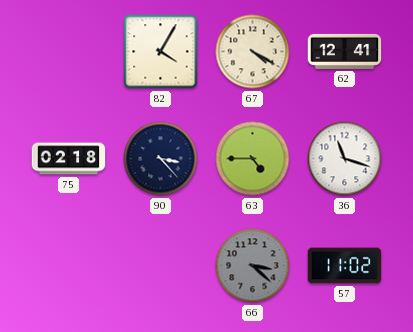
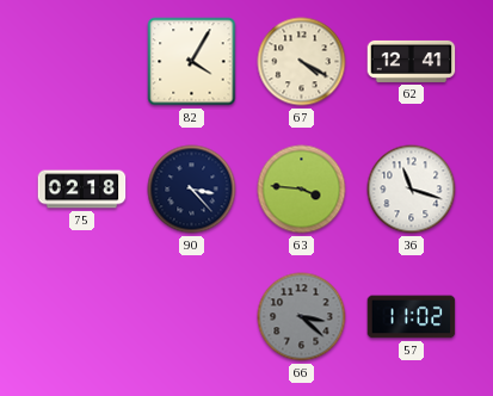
63: 4:45 -> 3:46
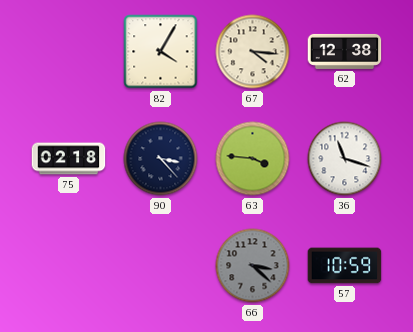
67: 4:20 -> 4:16
62: 12:41 -> 12:38
57: 11:02 -> 10:59
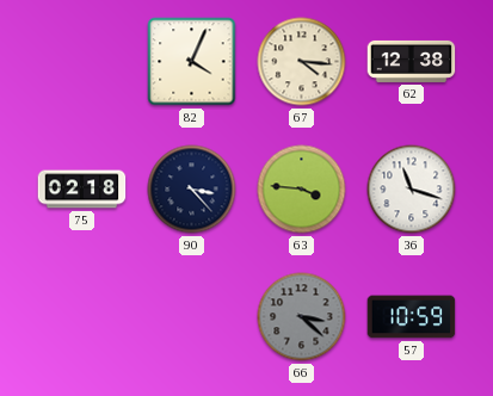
82: 4:05 -> 4:04
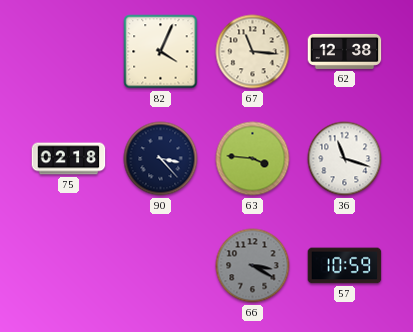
67: 4:16 -> 11:16
66: 3:22 -> 3:20
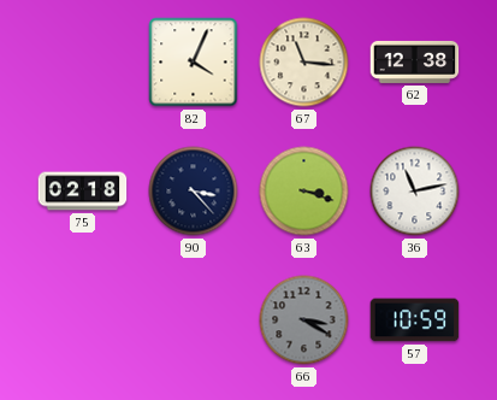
63: 3:46 -> 3:18
36: 11:18 -> 11:13
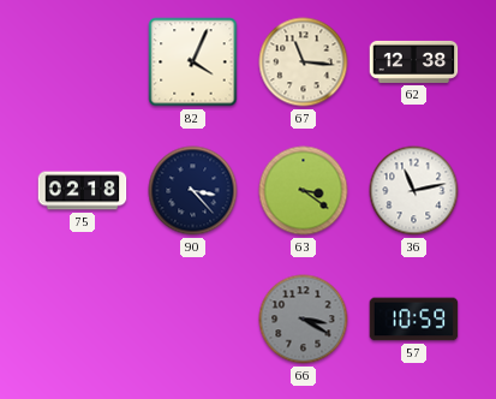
63: 3:18 -> 3:21
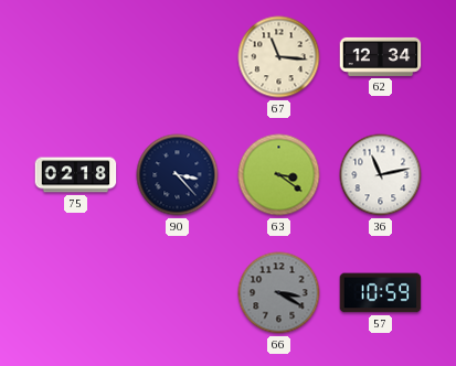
82: 4:04 -> none
62: 12:38 -> 12:34
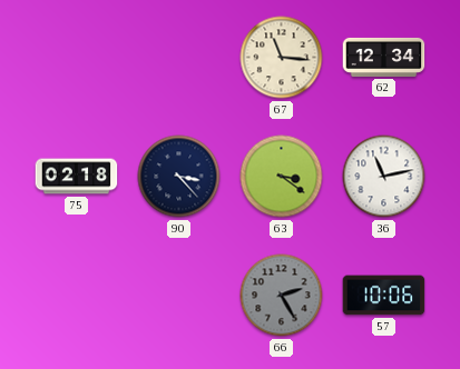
66: 3:20 -> 2:25
57: 10:59 -> 10:06
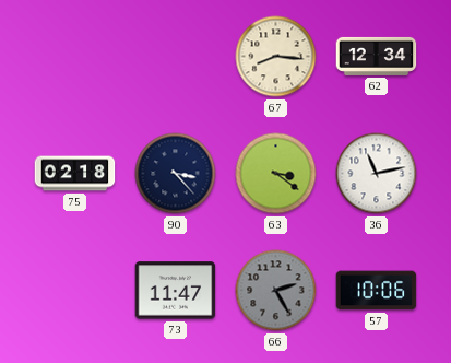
67: 11:16 -> 8:16
73: none -> 11:47
